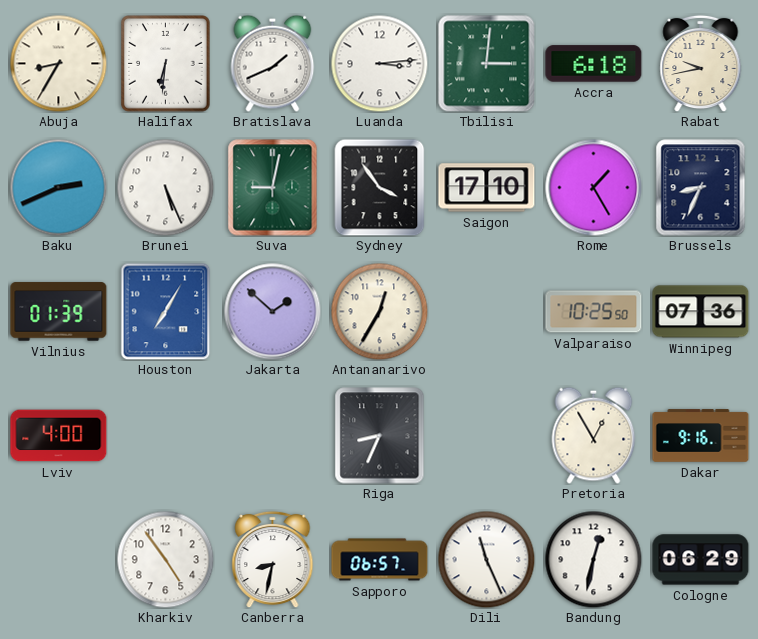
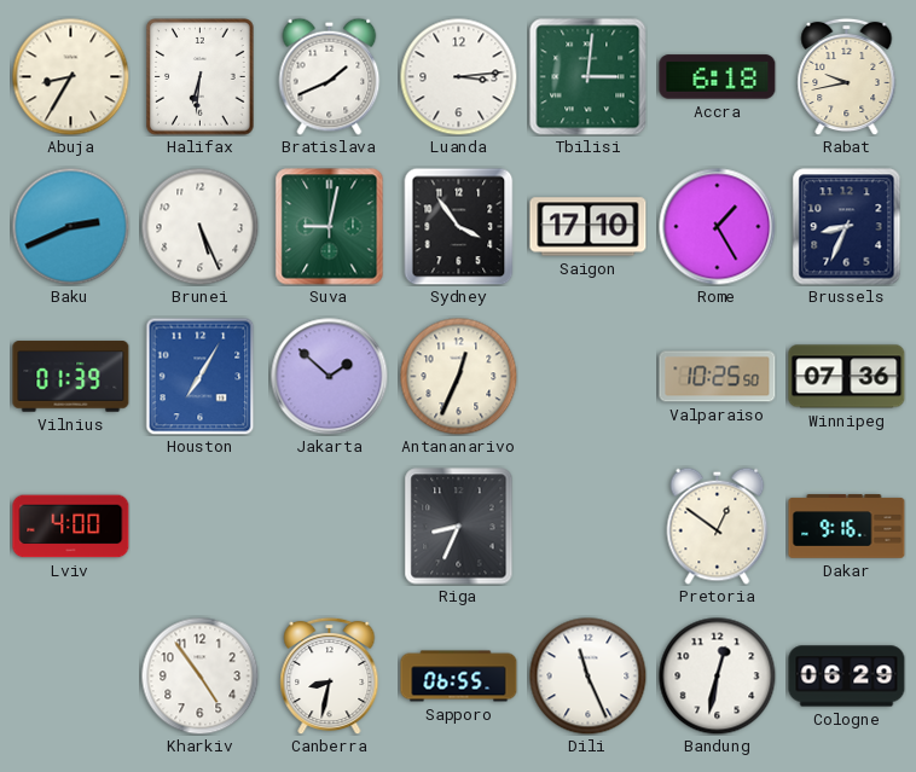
Antananarivo: 12:35 -> 12:34
Pretoria: 12:55 -> 12:51
Sapporo: 06:57 -> 06:55
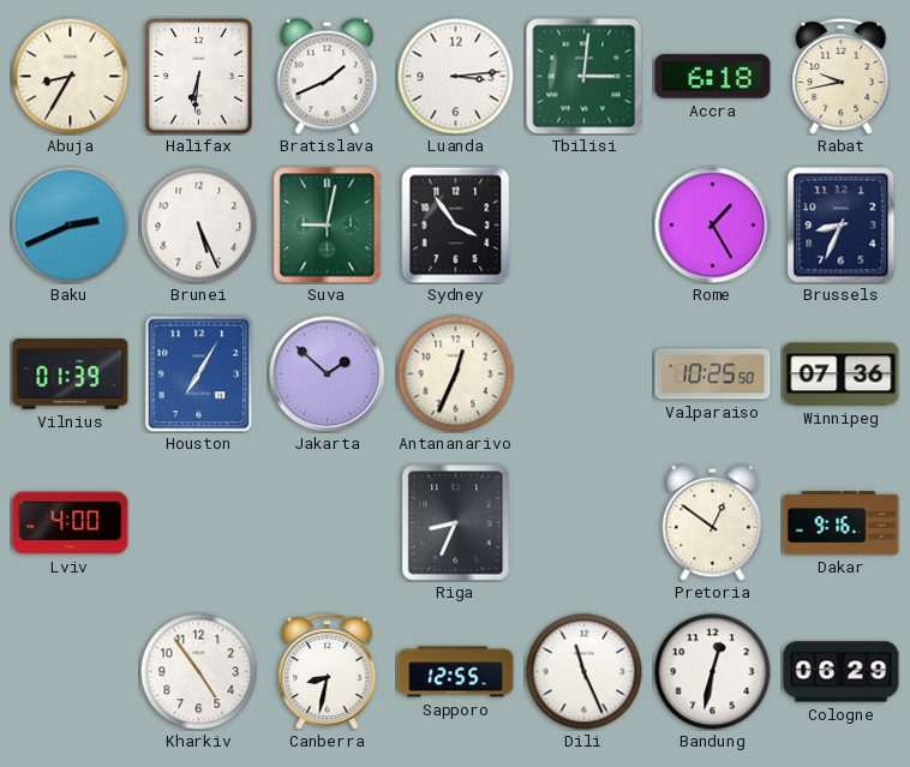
Saigon: 17:10 -> none
Sapporo: 06:55 -> 12:55
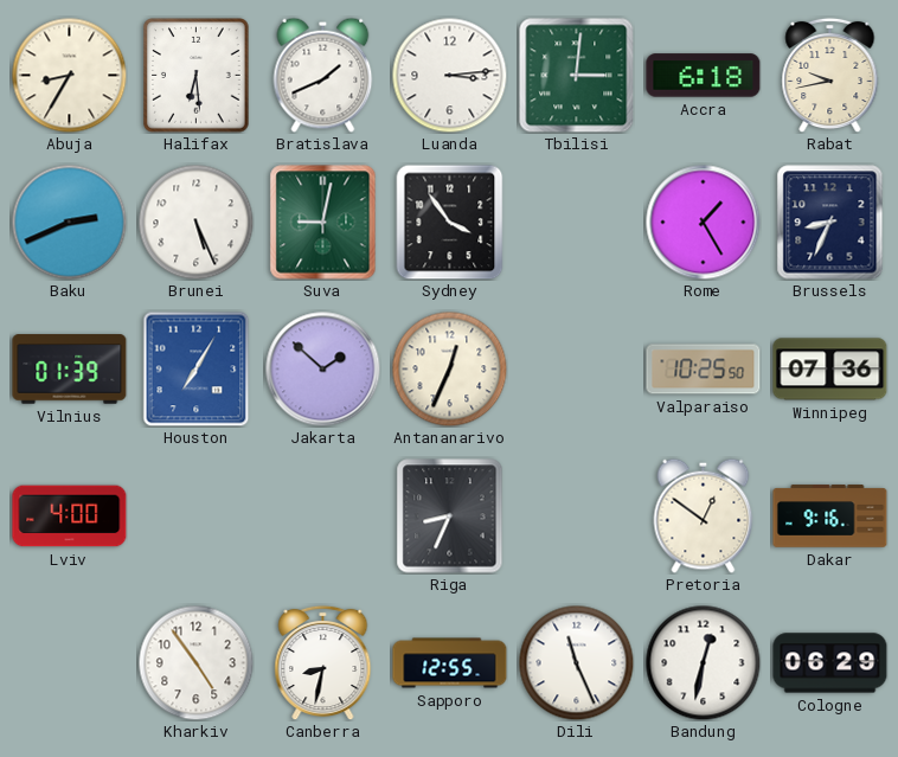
Halifax: 6:31 -> 6:29
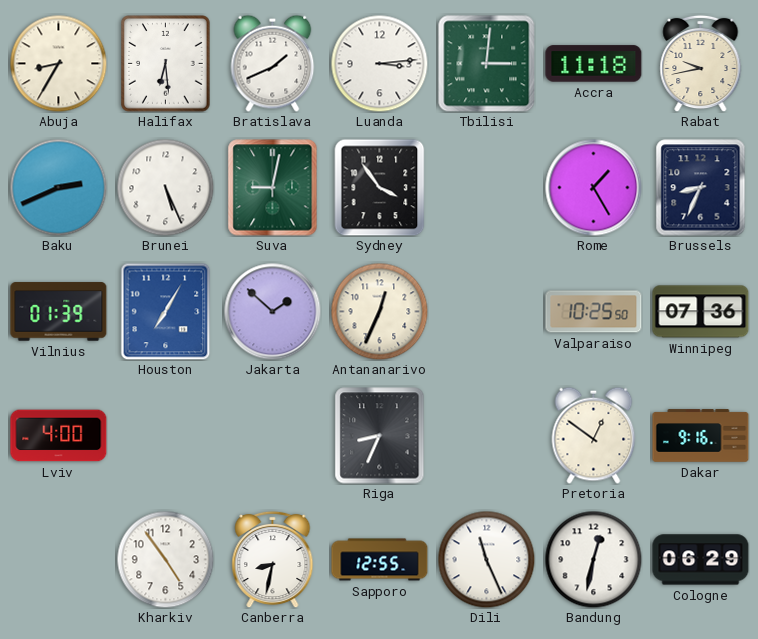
Accra: 6:18 -> 11:18
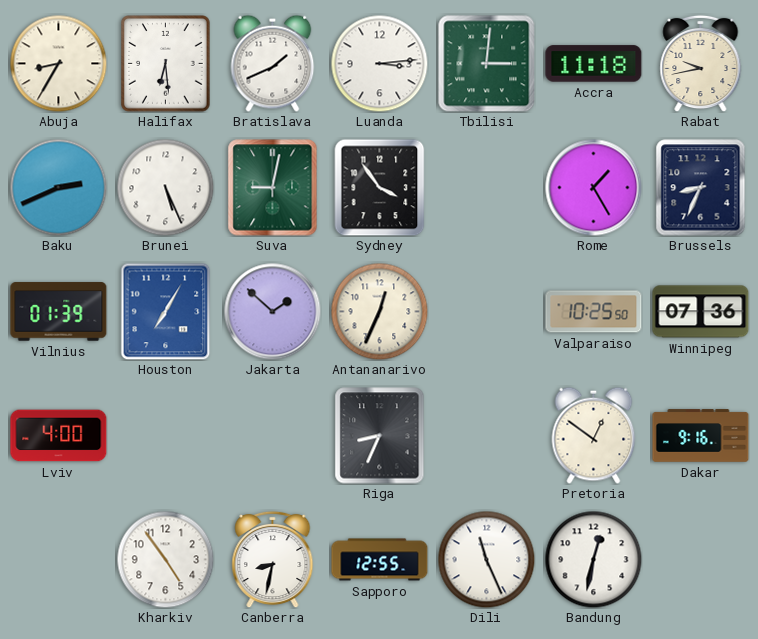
Cologne: 06:29 -> none
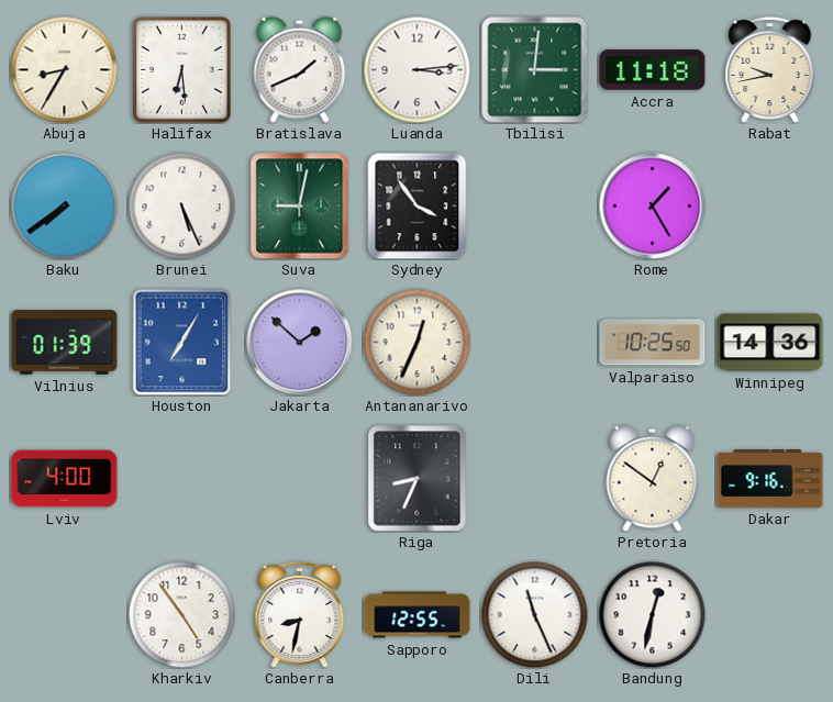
Baku: 2:41 -> 7:39
Brussels: 8:34 -> none
Winnipeg: 07:36 -> 14:36
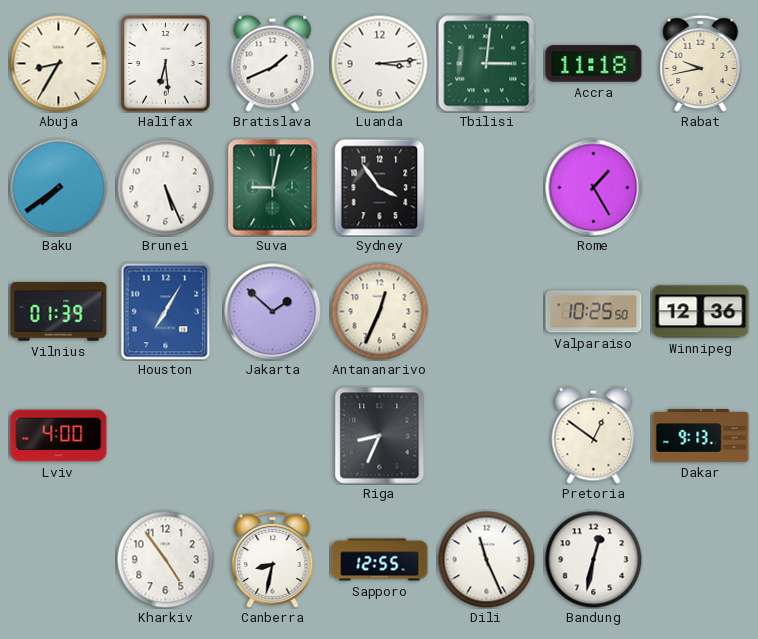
Winnipeg: 14:36 -> 12:36
Dakar: 9:16 -> 9:13
